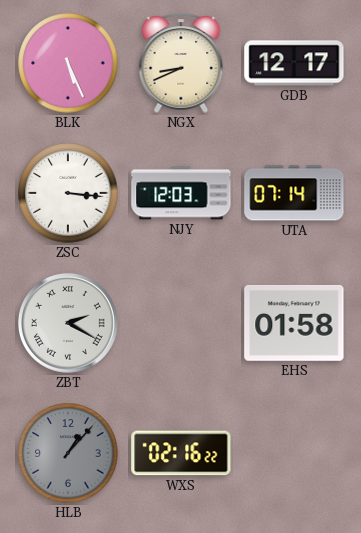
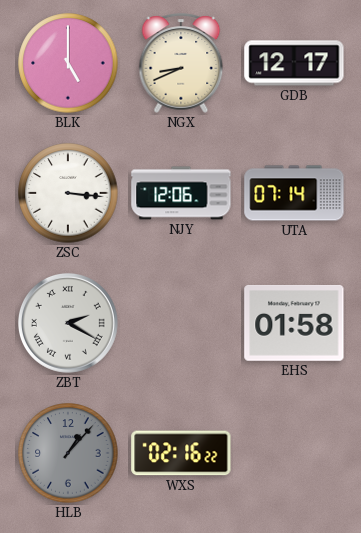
BLK: 5:26 -> 5:00
NJY: 12:03 -> 12:06
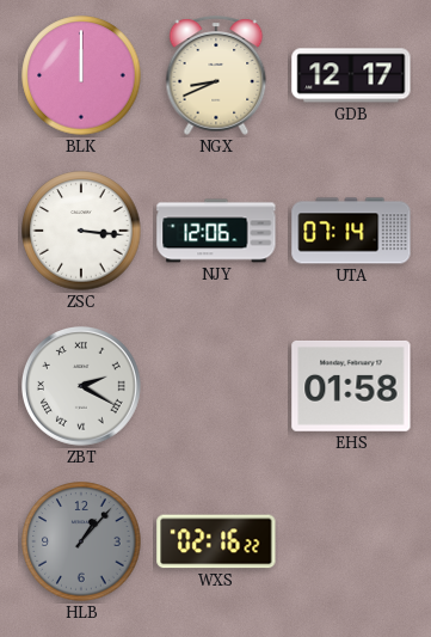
BLK: 5:00 -> 12:00
